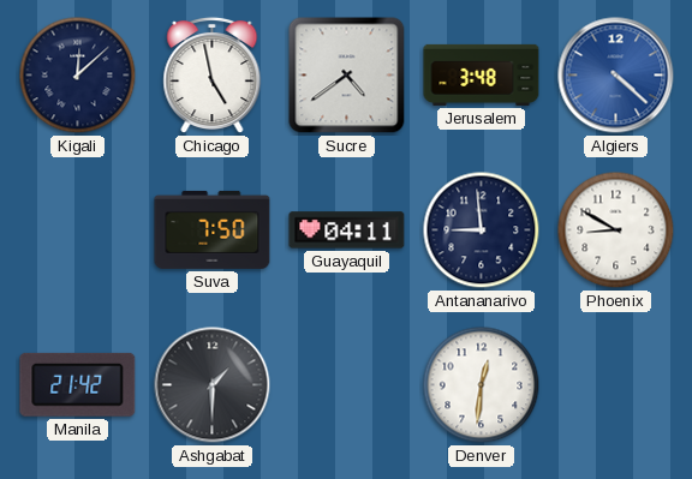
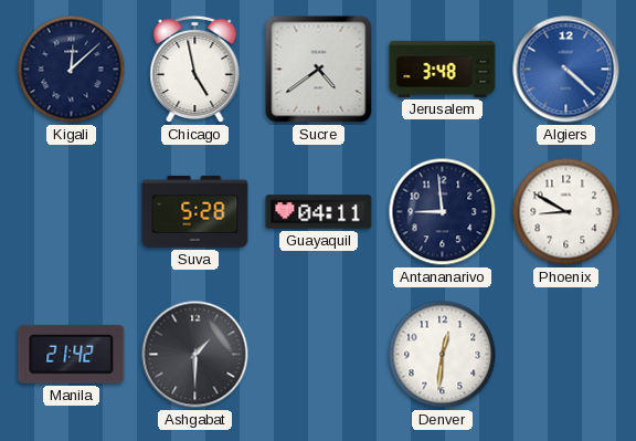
Suva: 7:50 -> 5:28
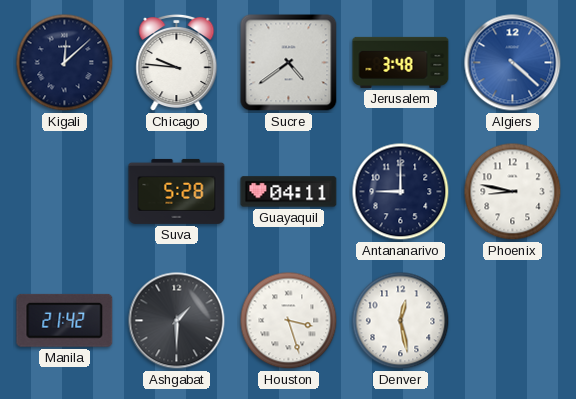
Chicago: 4:58 -> 9:46
Antananarivo: 8:59 -> 9:00
Phoenix: 8:50 -> 8:47
Houston: none -> 3:27
Denver: 12:31 -> 12:28
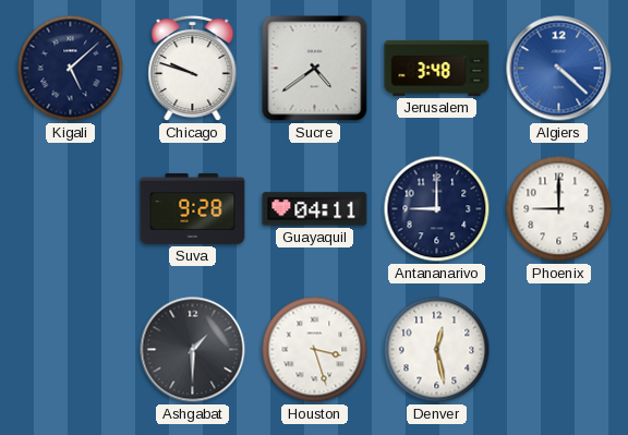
Kigali: 12:08 -> 5:08
Chicago: 9:46 -> 9:48
Suva: 5:28 -> 9:28
Phoenix: 8:47 -> 9:00
Manila: 21:42 -> none
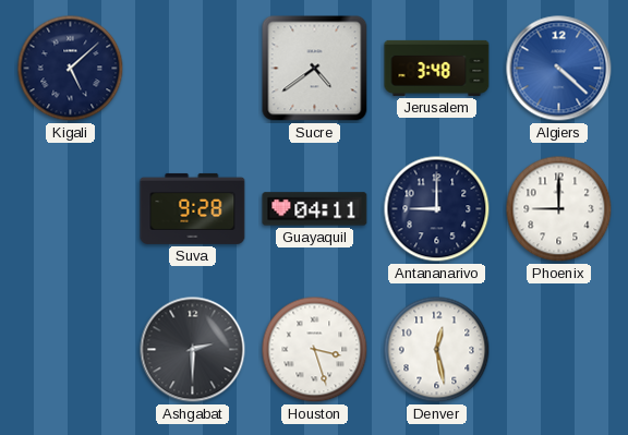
Chicago: 9:48 -> none
Ashgabat: 1:30 -> 2:30
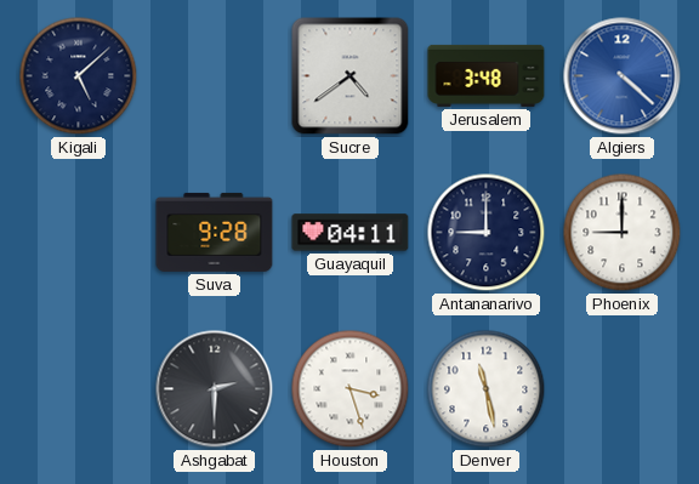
Denver: 12:28 -> 11:28
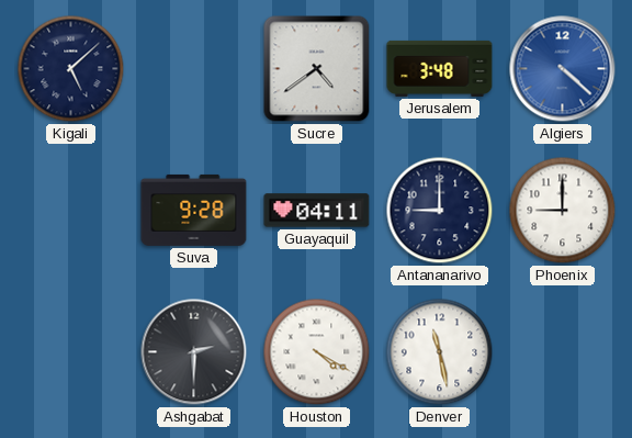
Houston: 3:27 -> 4:20
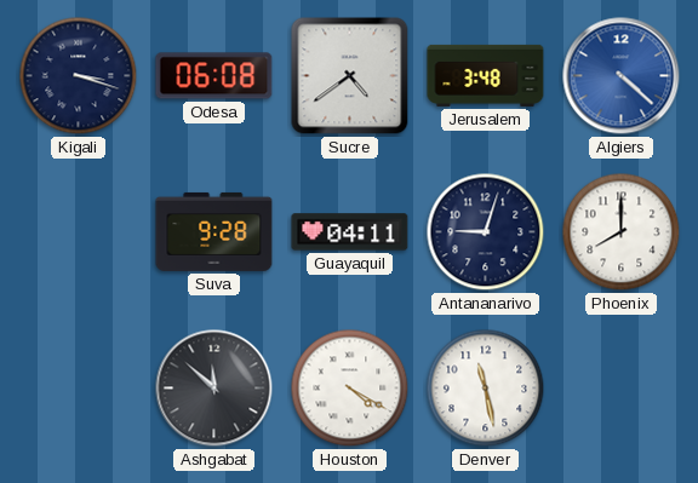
Kigali: 5:08 -> 3:18
Odesa: none -> 06:08
Antananarivo: 9:00 -> 9:03
Phoenix: 9:00 -> 8:00
Ashgabat: 2:30 -> 11:52
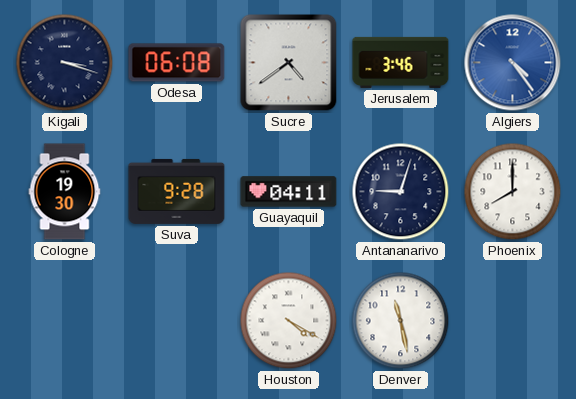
Jerusalem: 3:48 -> 3:46
Algiers: 4:22 -> 4:24
Cologne: none -> 19:30
Ashgabat: 11:52 -> none
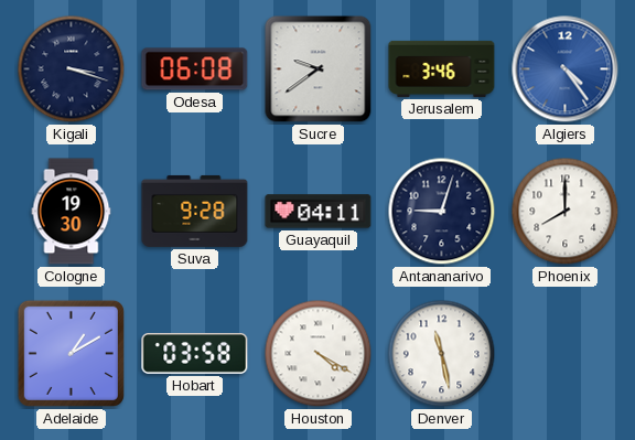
Sucre: 4:39 -> 9:39
Adelaide: none -> 1:10
Hobart: none -> 03:58
